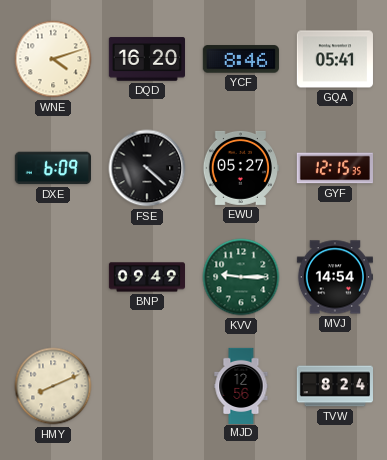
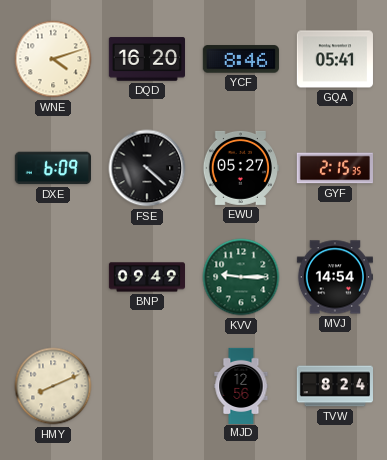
GYF: 12:15 -> 2:15
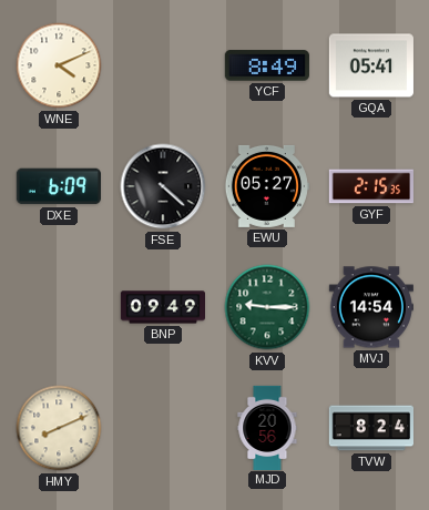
WNE: 4:12 -> 4:11
DQD: 16:20 -> none
YCF: 8:46 -> 8:49
MJD: 12:56 -> 20:56
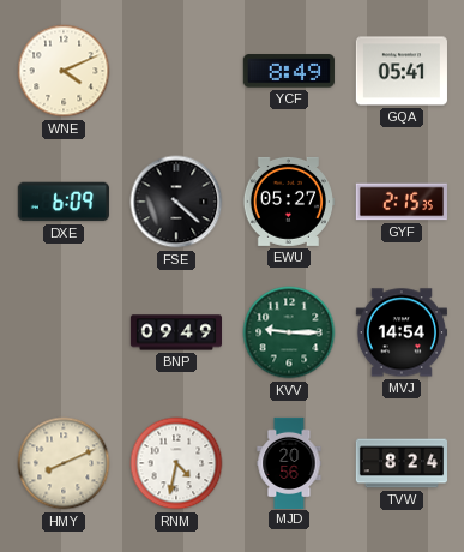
RNM: none -> 4:32
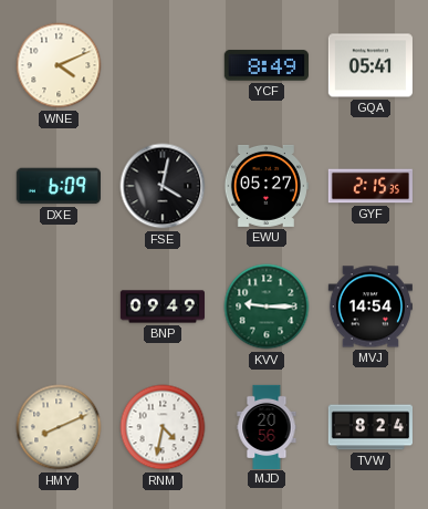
FSE: 4:22 -> 4:02
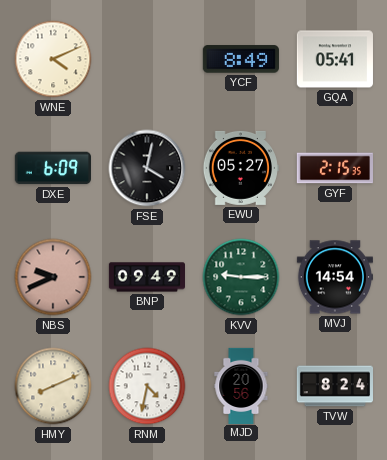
NBS: none -> 9:41
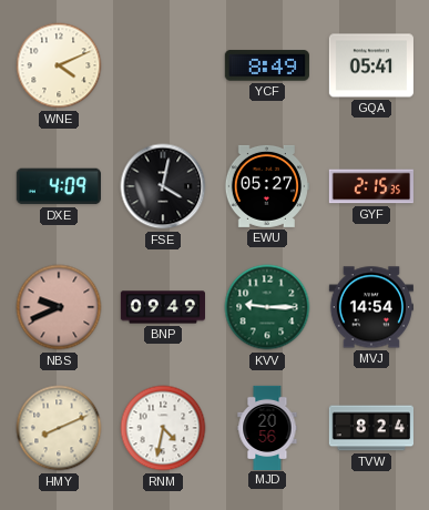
DXE: 6:09 -> 4:09
